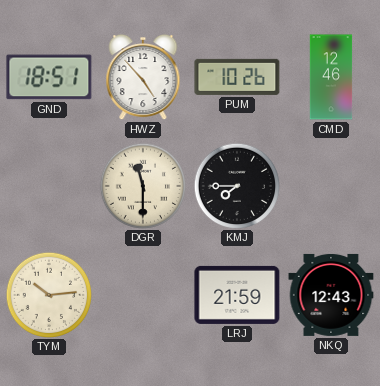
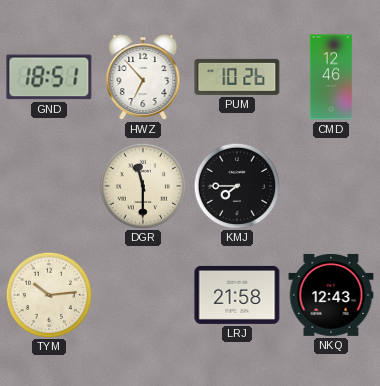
HWZ: 4:53 -> 6:53
LRJ: 21:59 -> 21:58
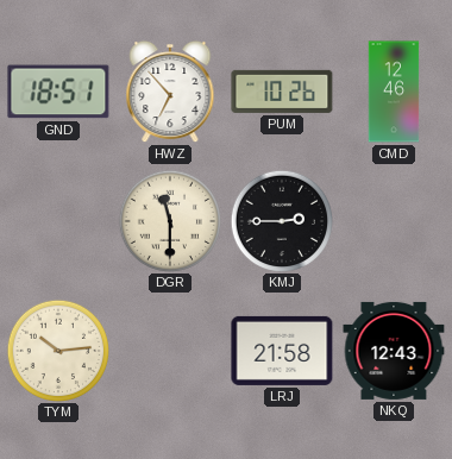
KMJ: 7:45 -> 2:45
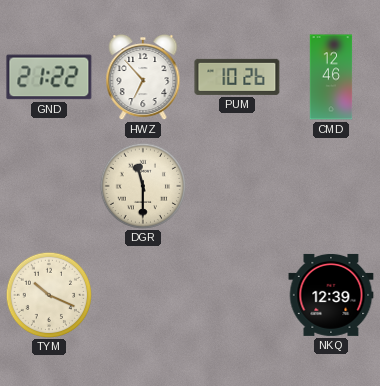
GND: 18:51 -> 21:22
KMJ: 2:45 -> none
TYM: 10:14 -> 10:19
LRJ: 21:58 -> none
NKQ: 12:43 -> 12:39
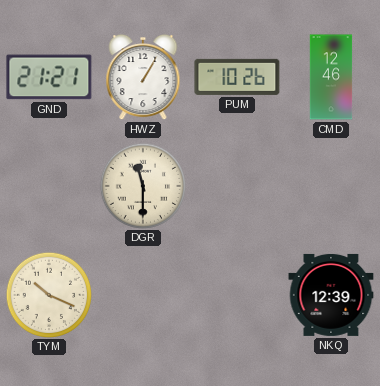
GND: 21:22 -> 21:21
HWZ: 6:53 -> 1:05
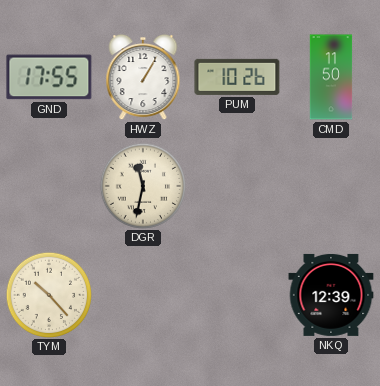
GND: 21:21 -> 17:55
CMD: 12:46 -> 11:50
DGR: 11:30 -> 11:32
TYM: 10:19 -> 10:23
